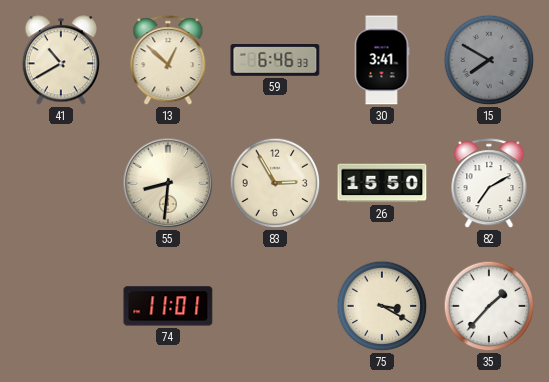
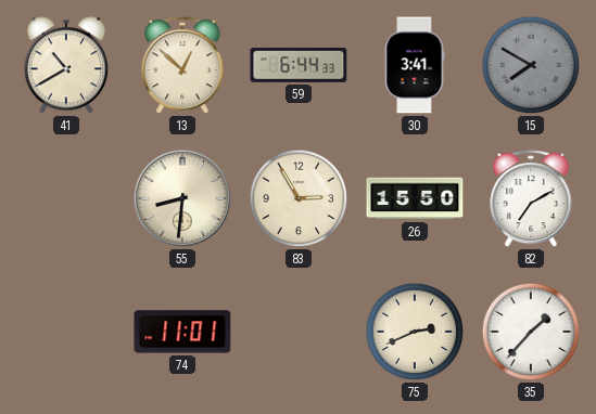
59: 6:46 -> 6:44
75: 3:20 -> 2:41
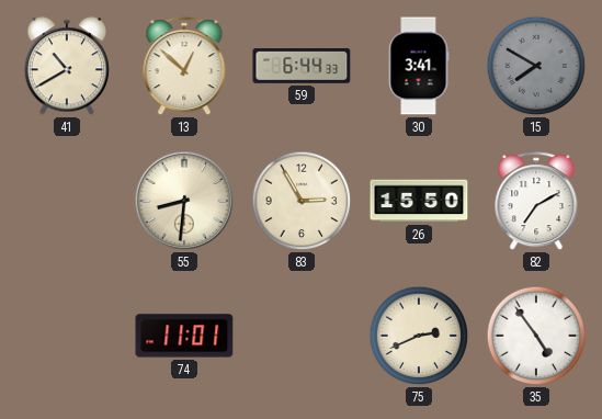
35: 1:37 -> 4:54
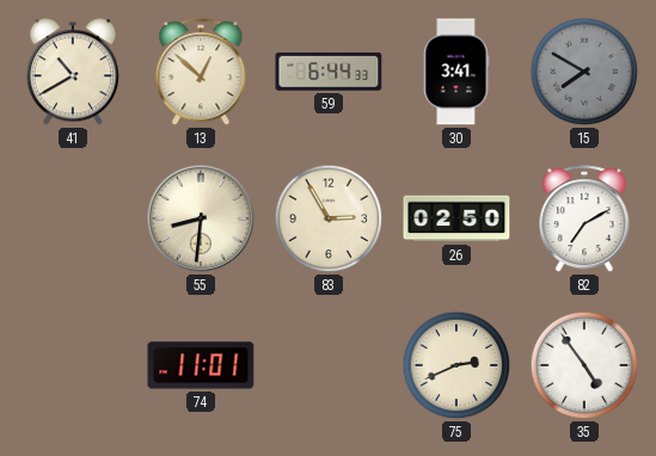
26: 15:50 -> 02:50
